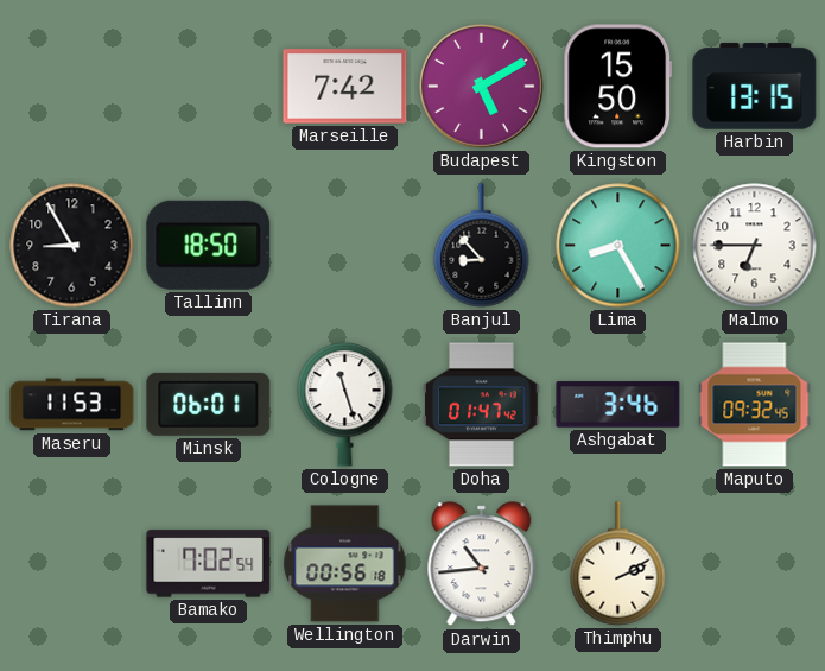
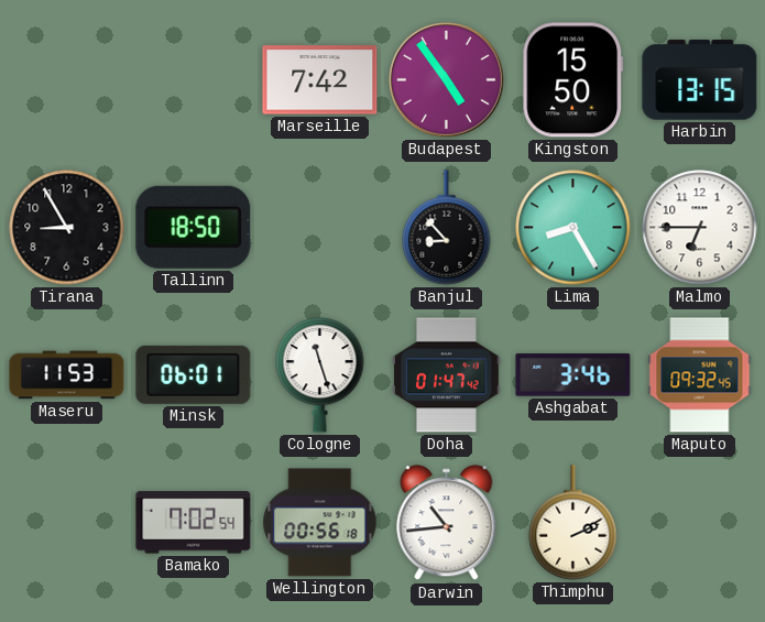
Budapest: 5:10 -> 4:54
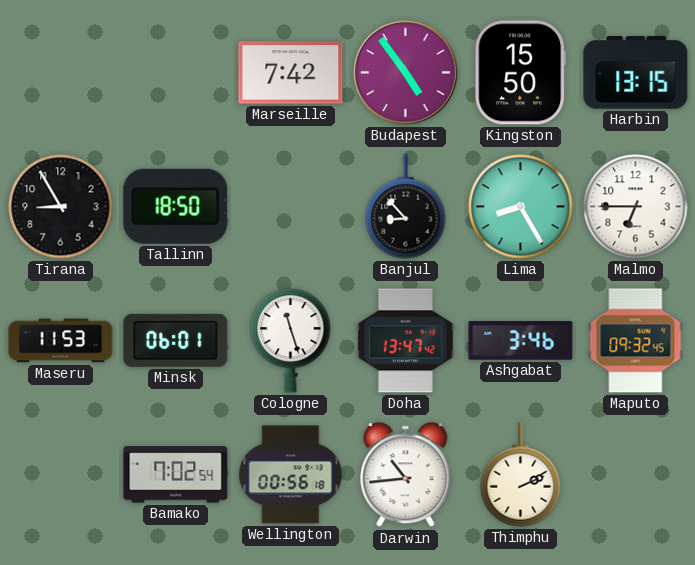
Doha: 01:47 -> 13:47
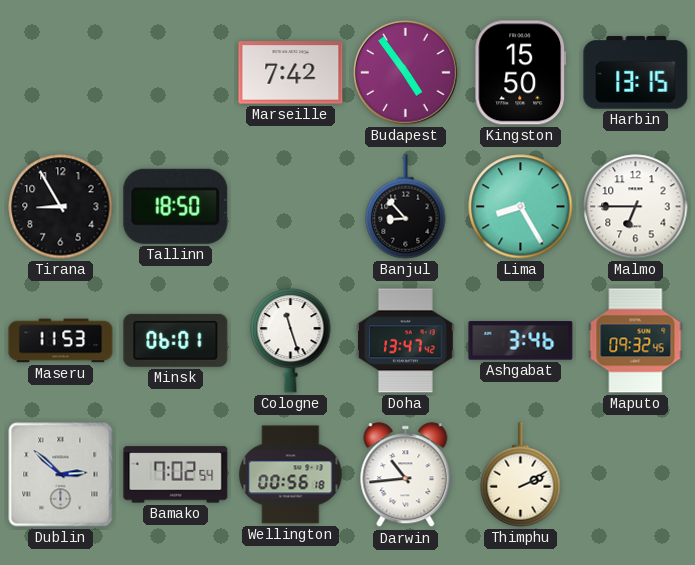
Dublin: none -> 2:52
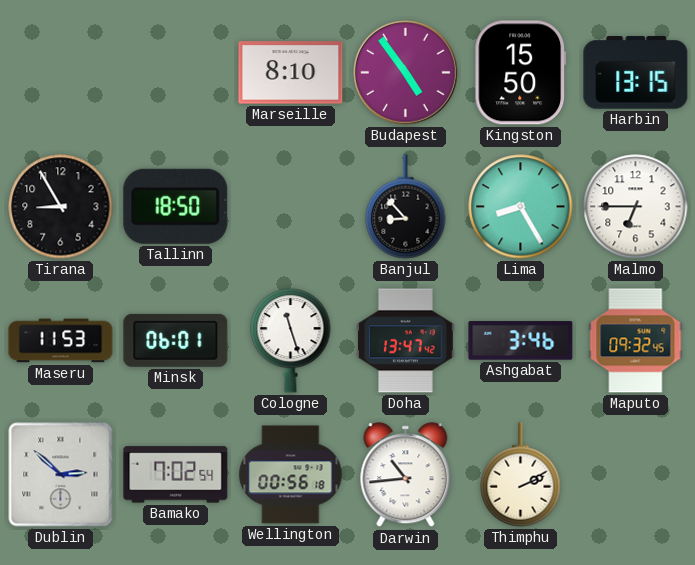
Marseille: 7:42 -> 8:10
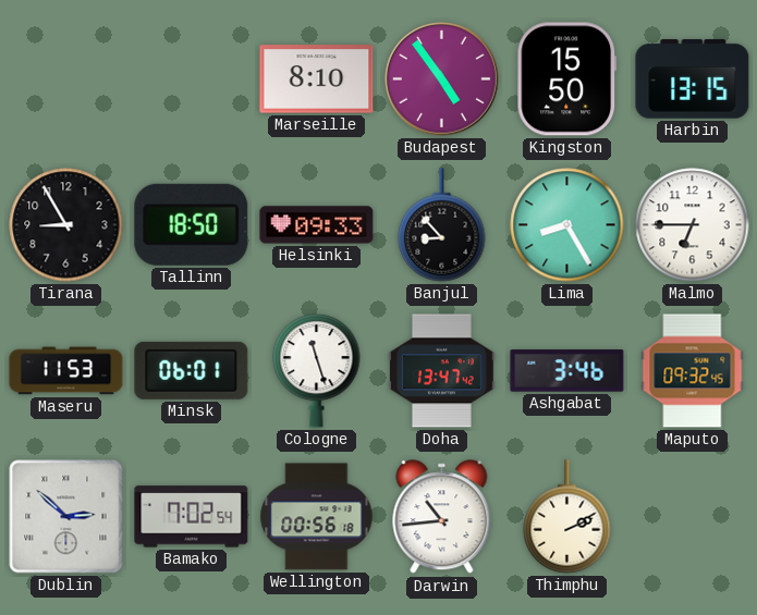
Helsinki: none -> 09:33
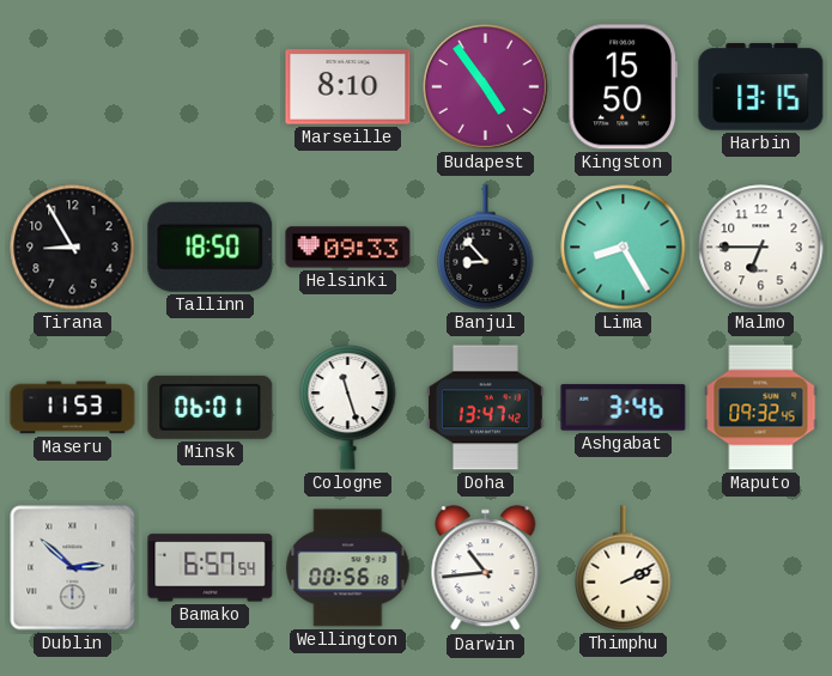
Bamako: 7:02 -> 6:57
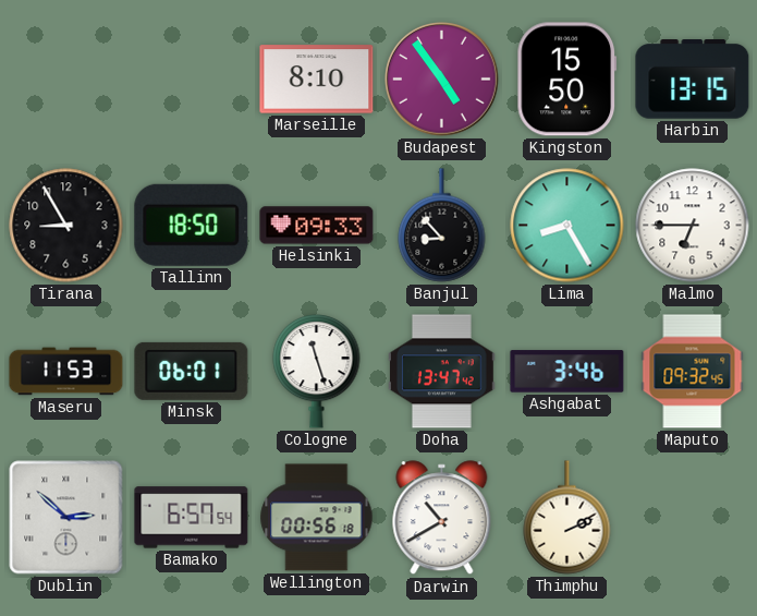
Darwin: 10:44 -> 10:40
